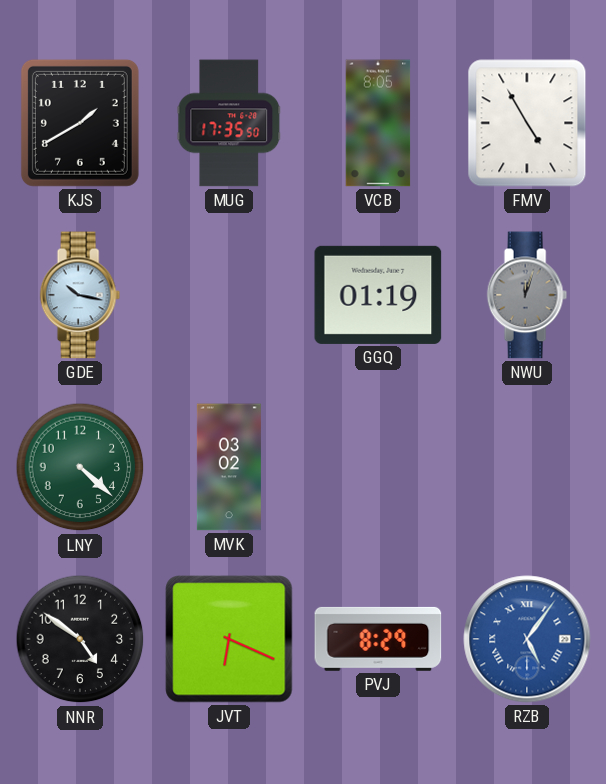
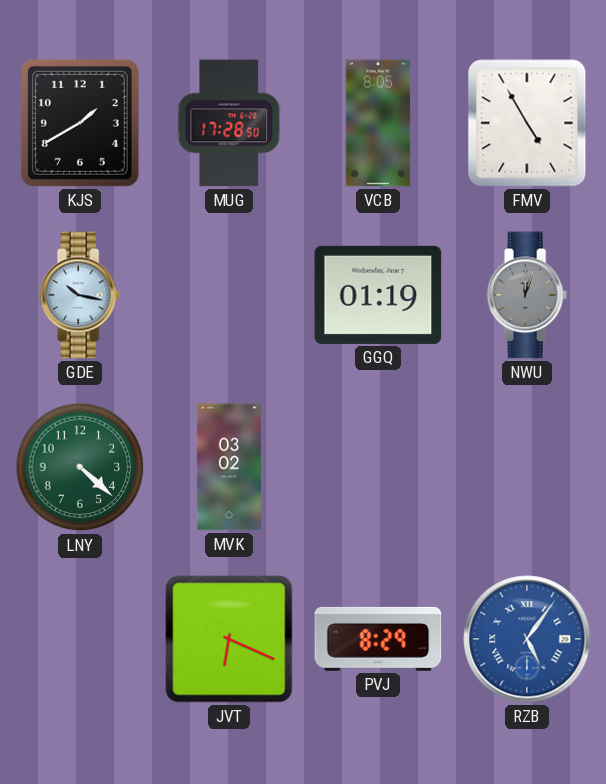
MUG: 17:35 -> 17:28
NNR: 4:51 -> none
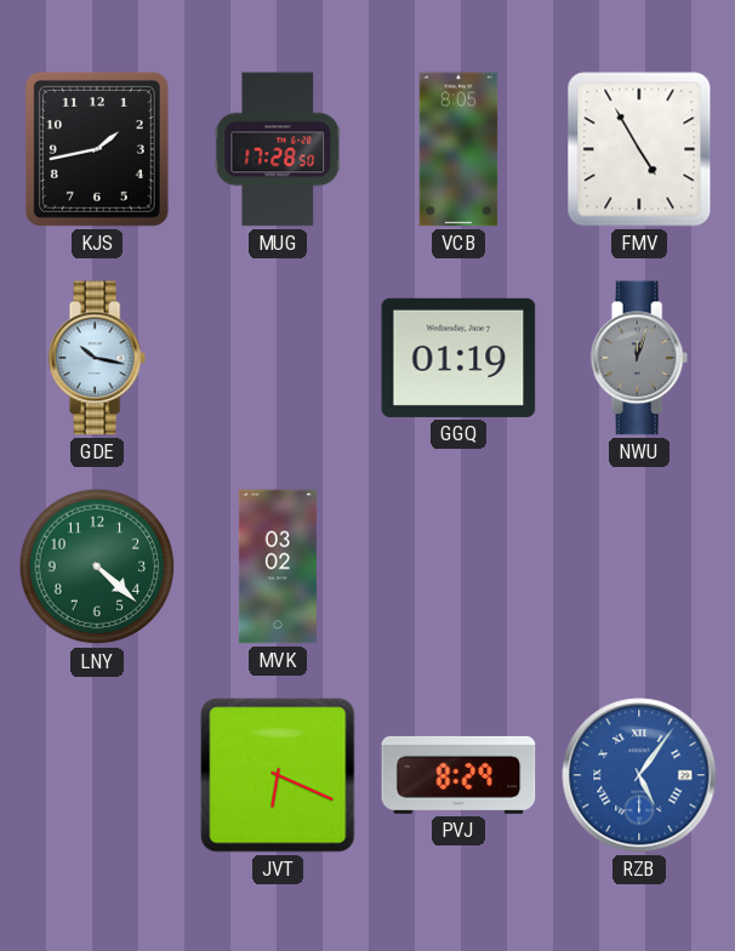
KJS: 1:40 -> 1:43
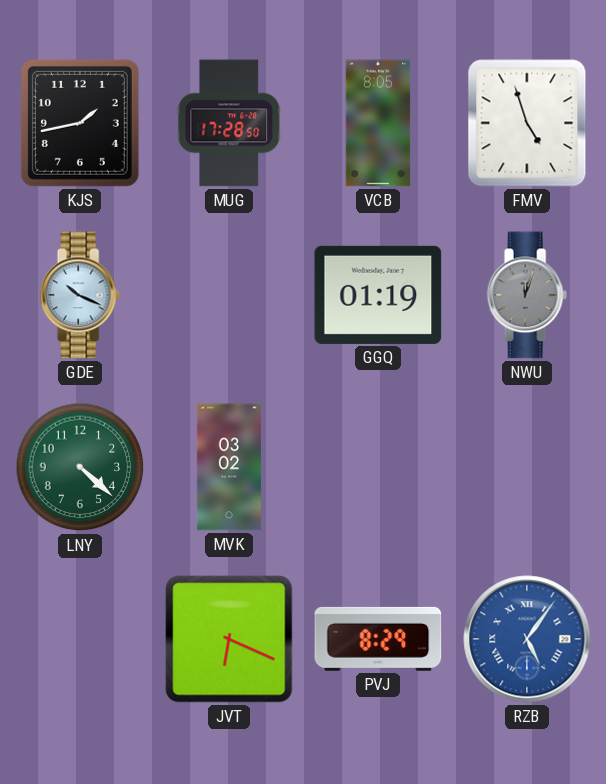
FMV: 4:55 -> 4:57
GDE: 10:17 -> 10:19
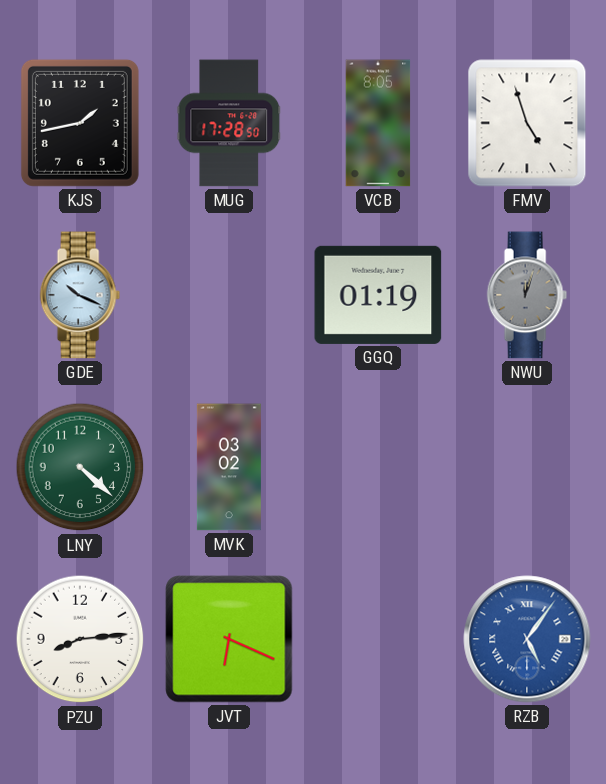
PZU: none -> 8:14
PVJ: 8:29 -> none
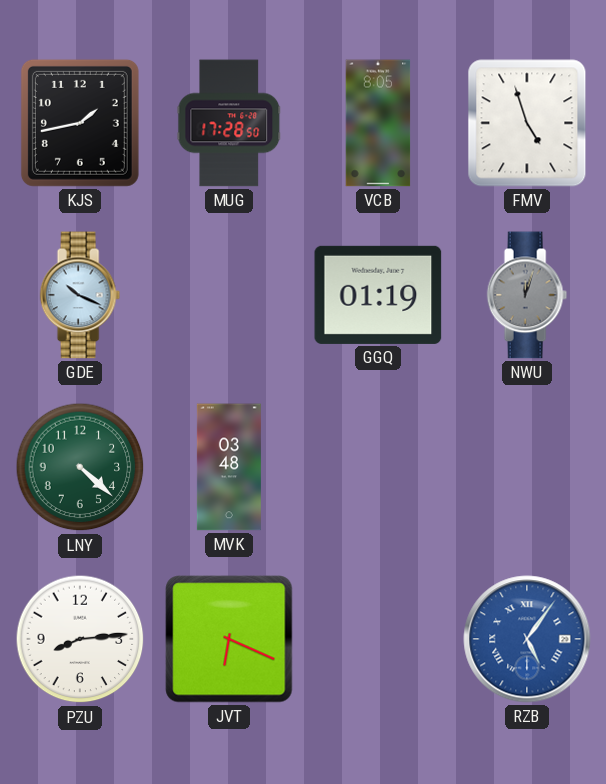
MVK: 03:02 -> 03:48
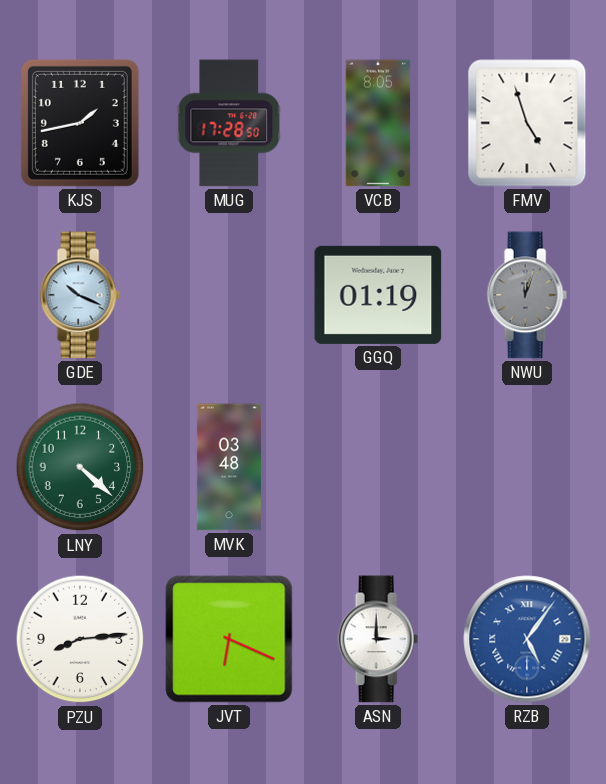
ASN: none -> 3:00
